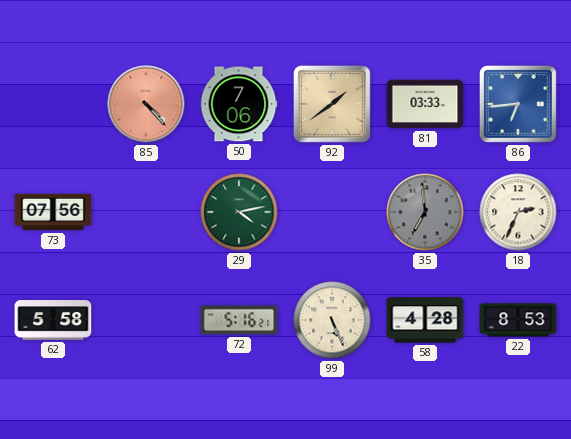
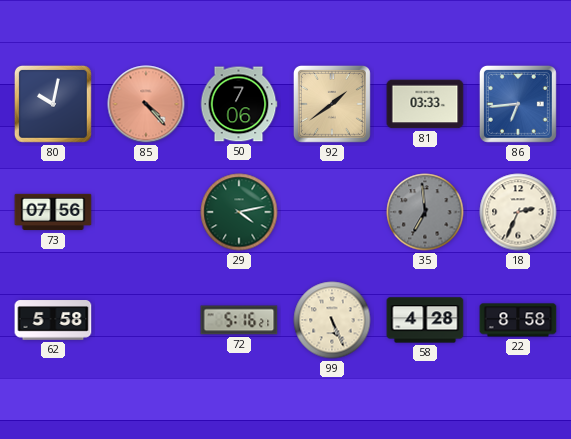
80: none -> 10:02
22: 8:53 -> 8:58
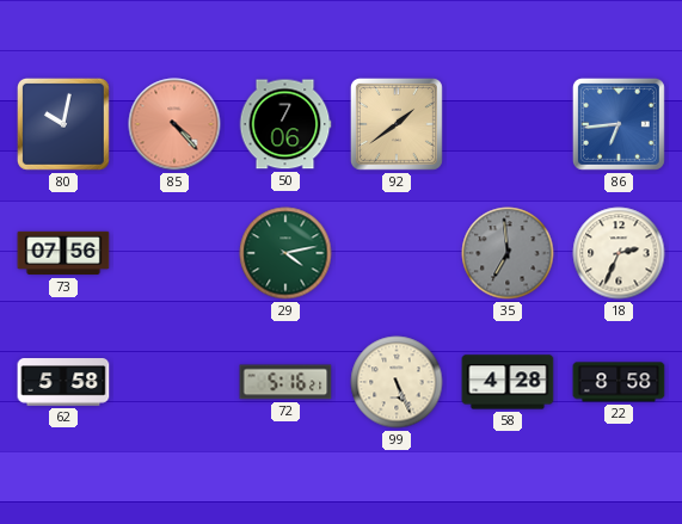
81: 03:33 -> none
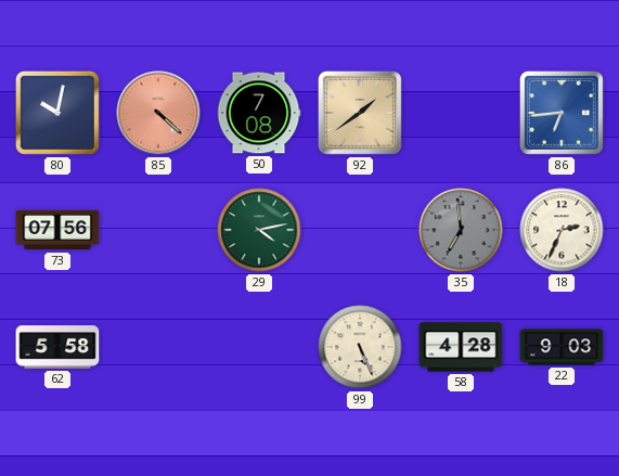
85: 4:23 -> 4:22
50: 7:06 -> 7:08
72: 5:16 -> none
22: 8:58 -> 9:03
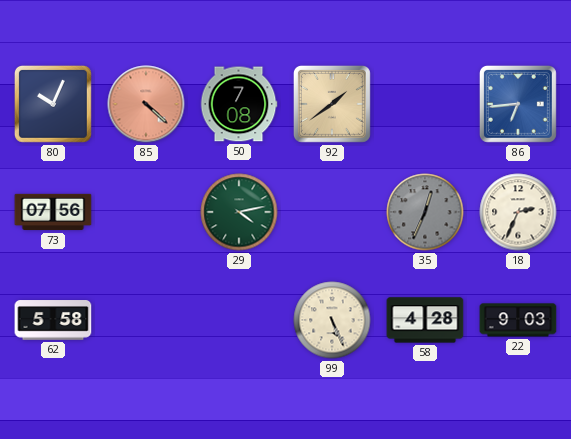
80: 10:02 -> 10:04
35: 6:59 -> 12:34
